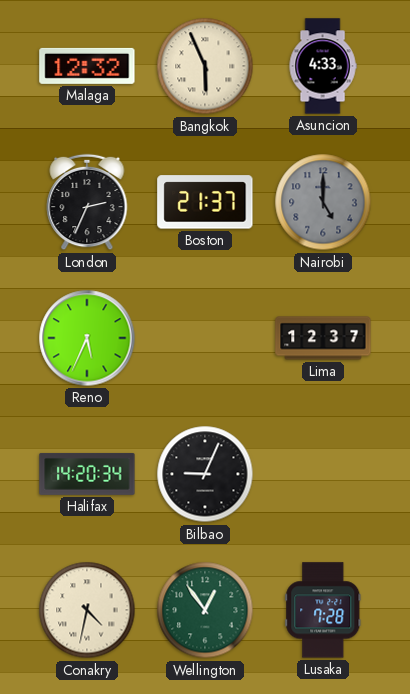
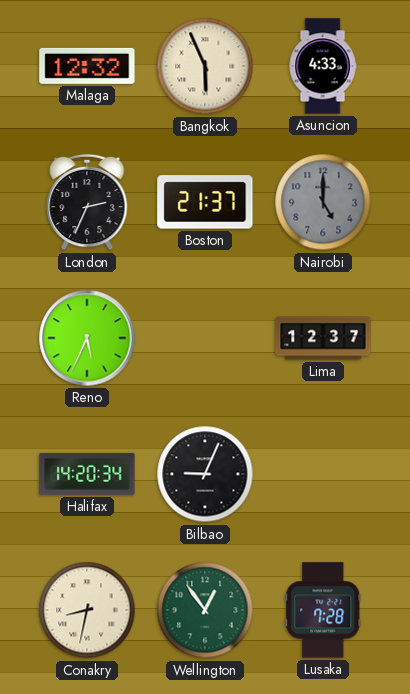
Conakry: 4:32 -> 8:32
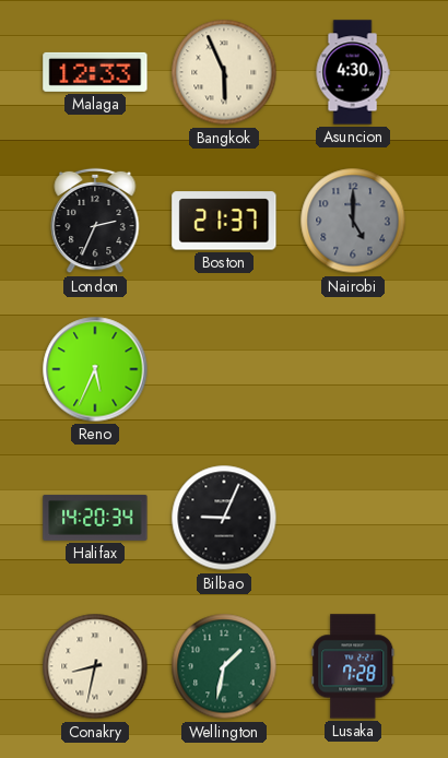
Malaga: 12:32 -> 12:33
Asuncion: 4:33 -> 4:30
Lima: 12:37 -> none
Wellington: 12:54 -> 1:32
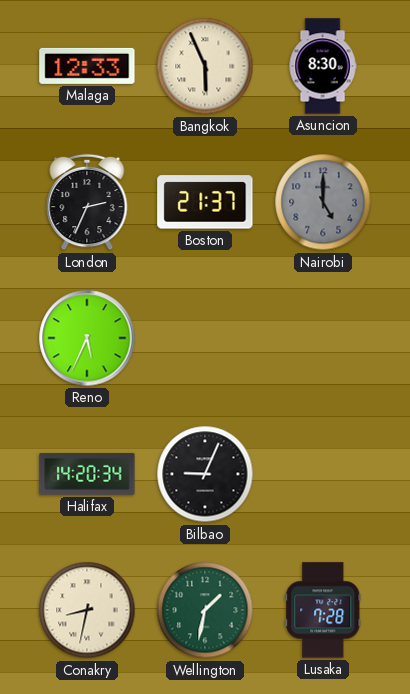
Asuncion: 4:30 -> 8:30
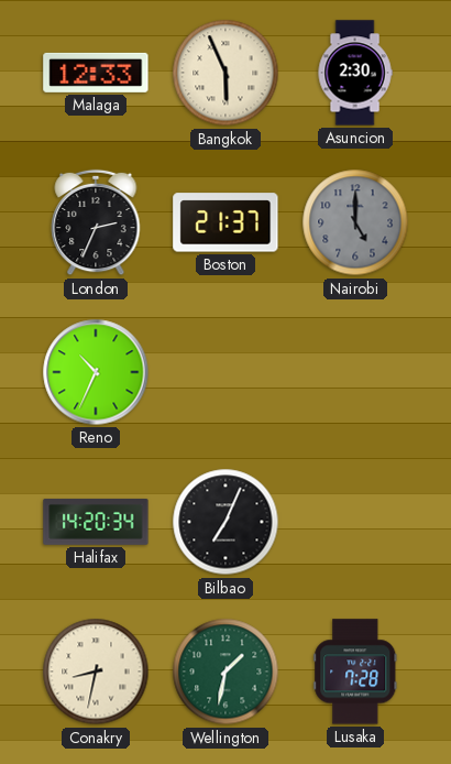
Asuncion: 8:30 -> 2:30
Reno: 5:34 -> 10:34
Bilbao: 9:04 -> 7:04
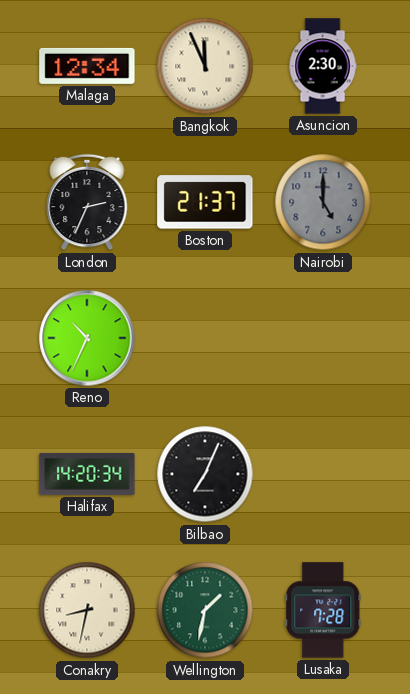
Malaga: 12:33 -> 12:34
Bangkok: 5:56 -> 11:56
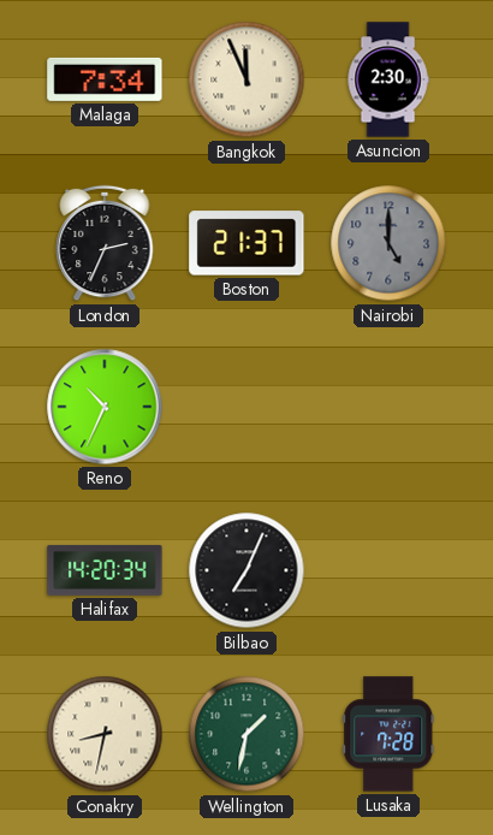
Malaga: 12:34 -> 7:34
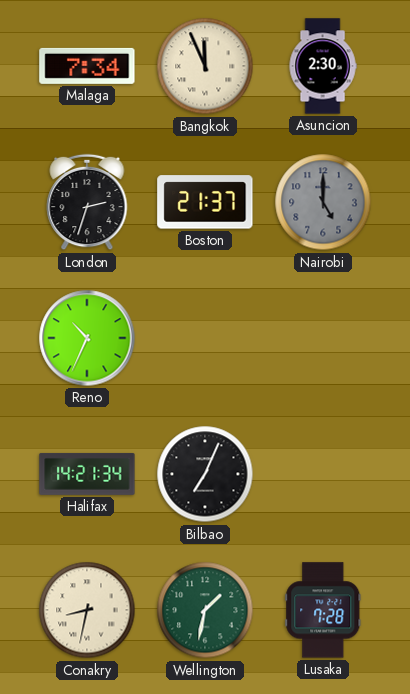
London: 2:34 -> 2:33
Halifax: 14:20 -> 14:21
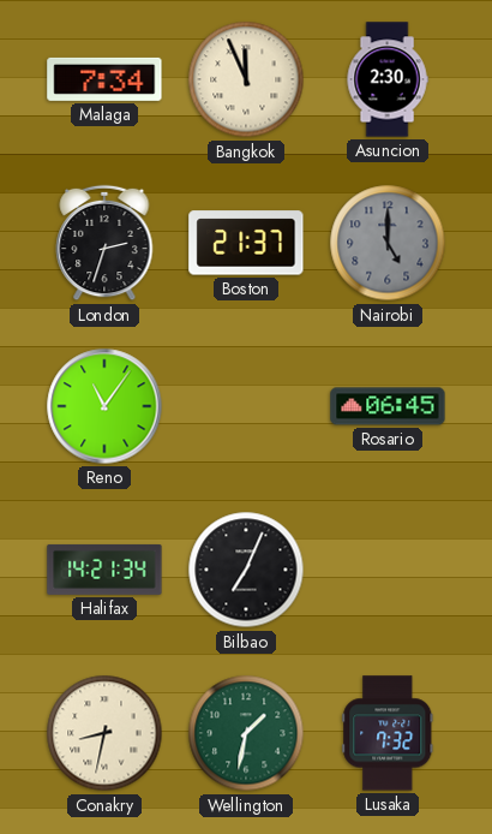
Reno: 10:34 -> 11:06
Rosario: none -> 06:45
Lusaka: 7:28 -> 7:32
